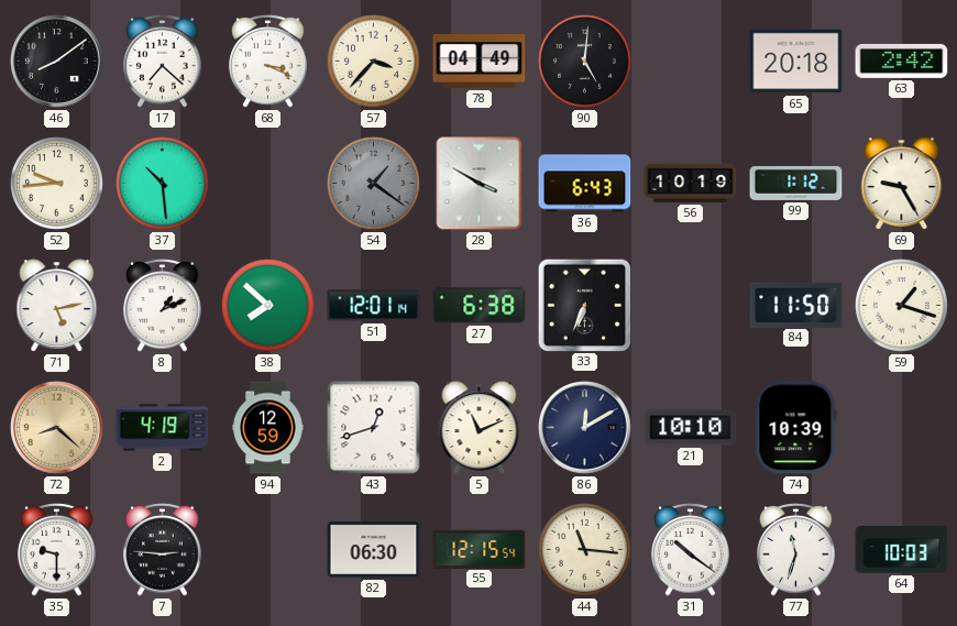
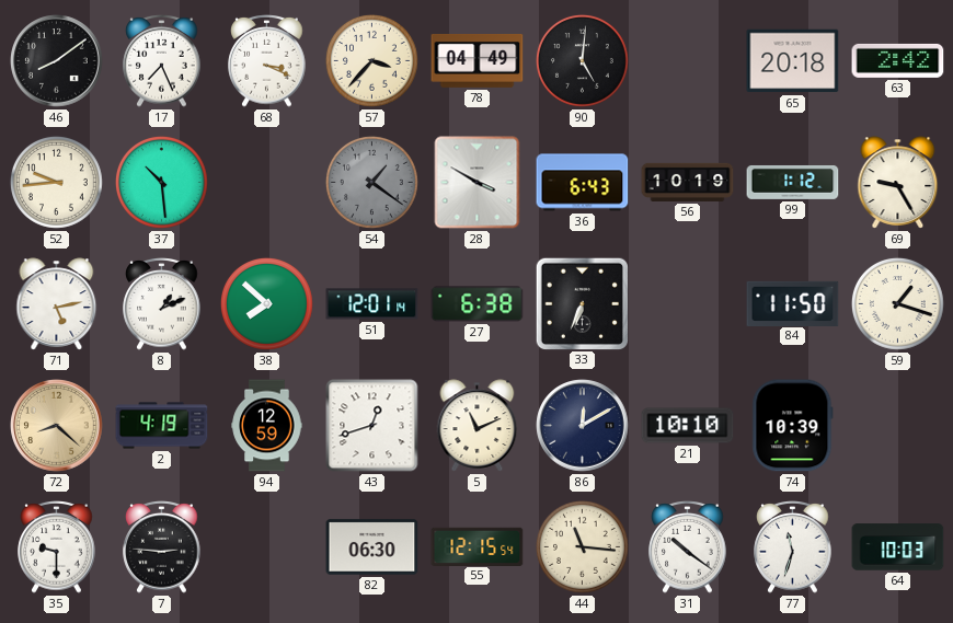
17: 7:22 -> 7:26
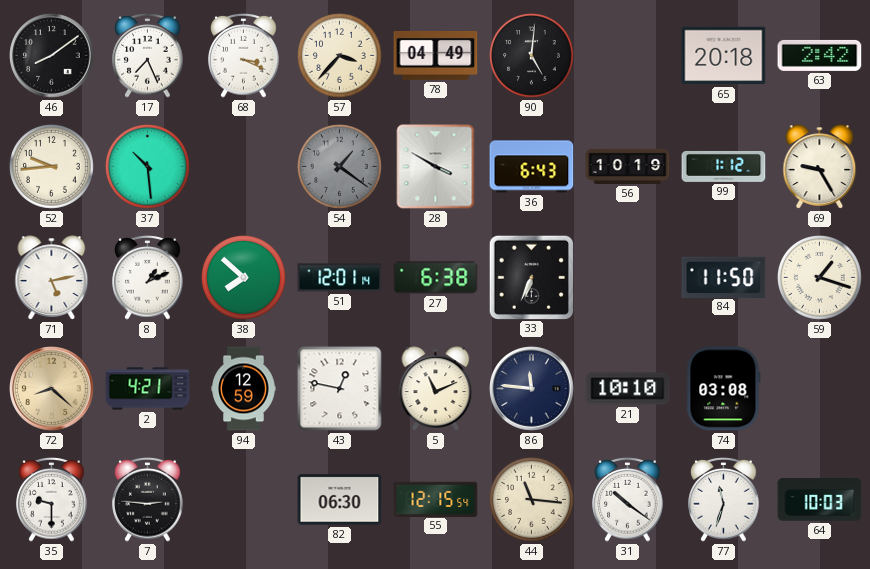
2: 4:19 -> 4:21
43: 12:42 -> 12:47
86: 12:10 -> 11:46
74: 10:39 -> 03:08
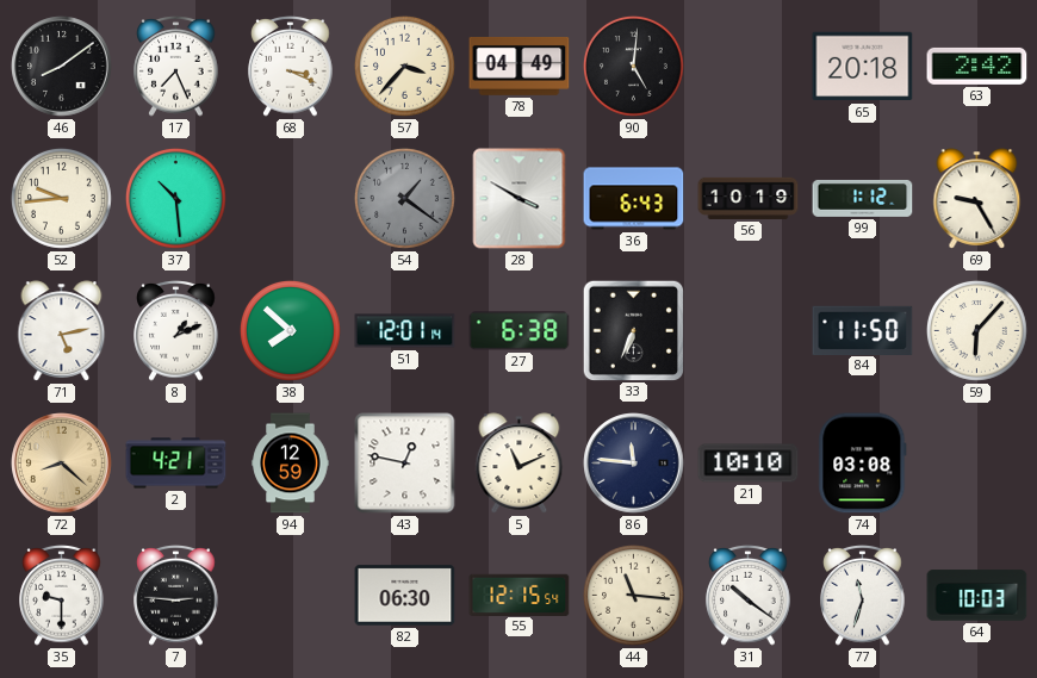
59: 1:18 -> 6:07
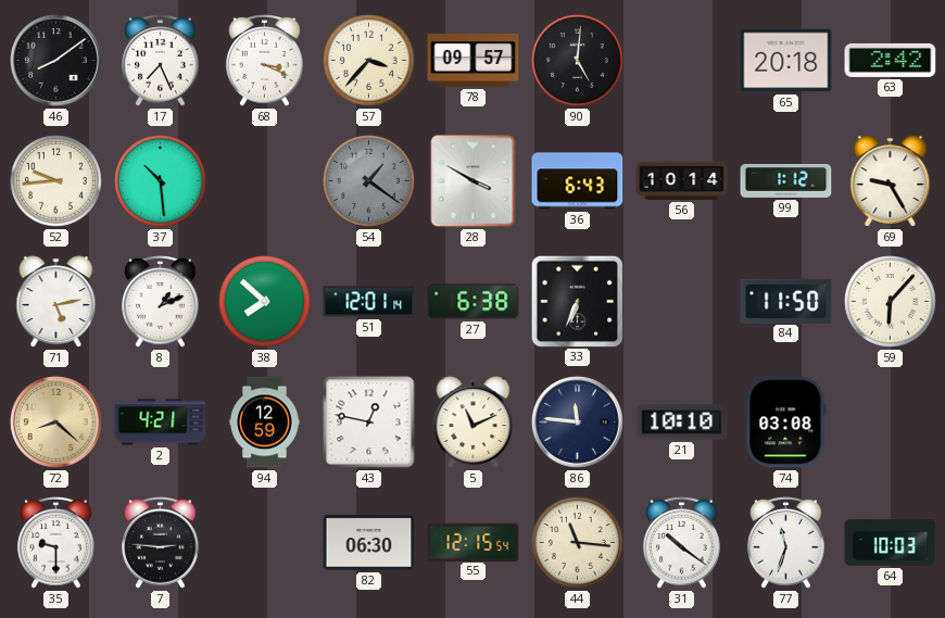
78: 04:49 -> 09:57
56: 10:19 -> 10:14
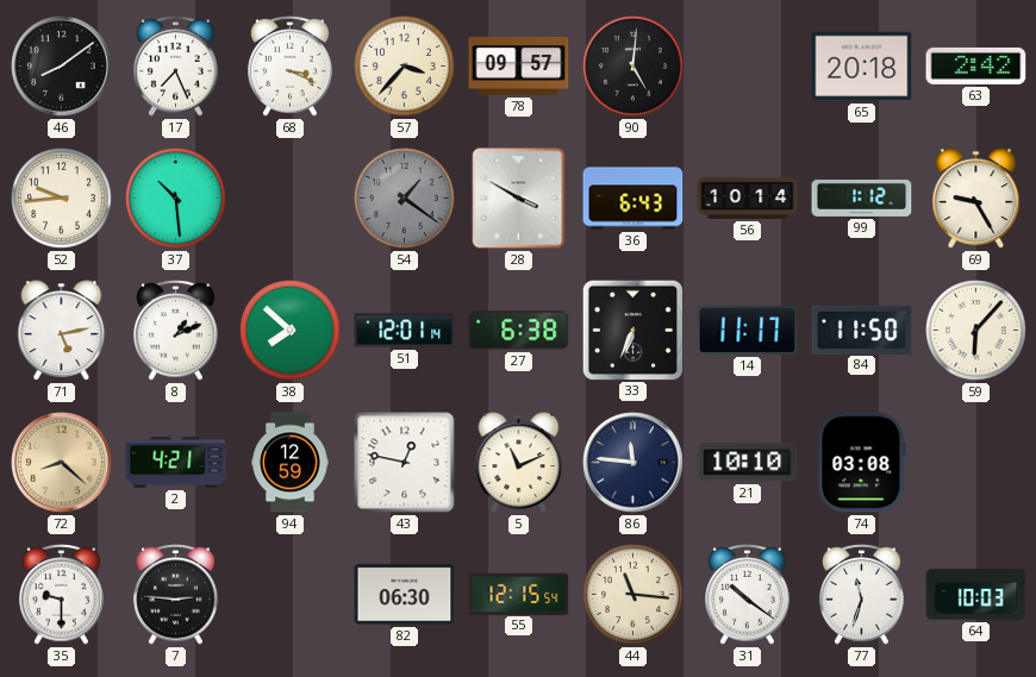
14: none -> 11:17
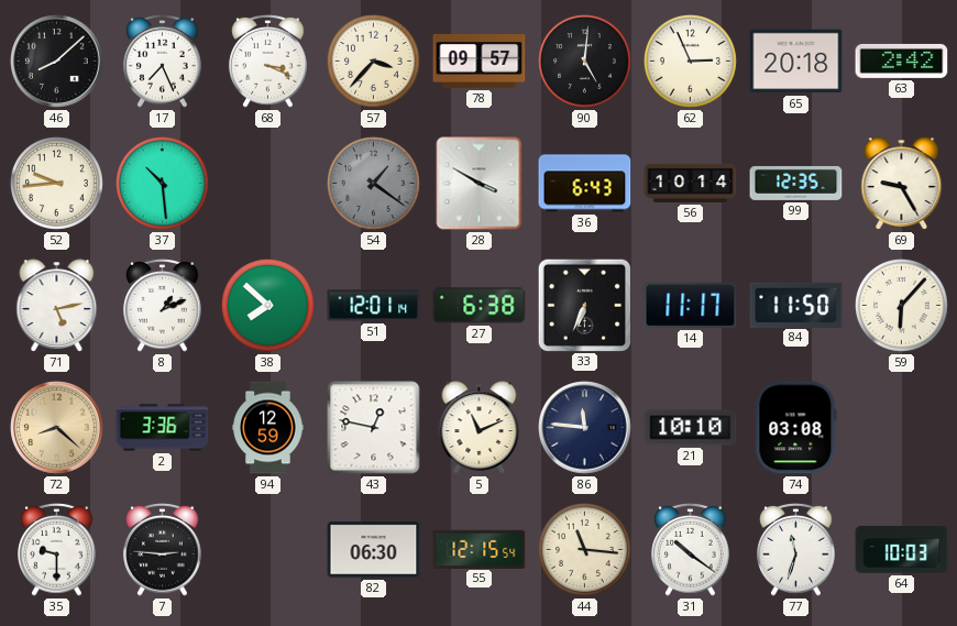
46: 8:09 -> 8:08
62: none -> 2:56
99: 1:12 -> 12:35
2: 4:21 -> 3:36
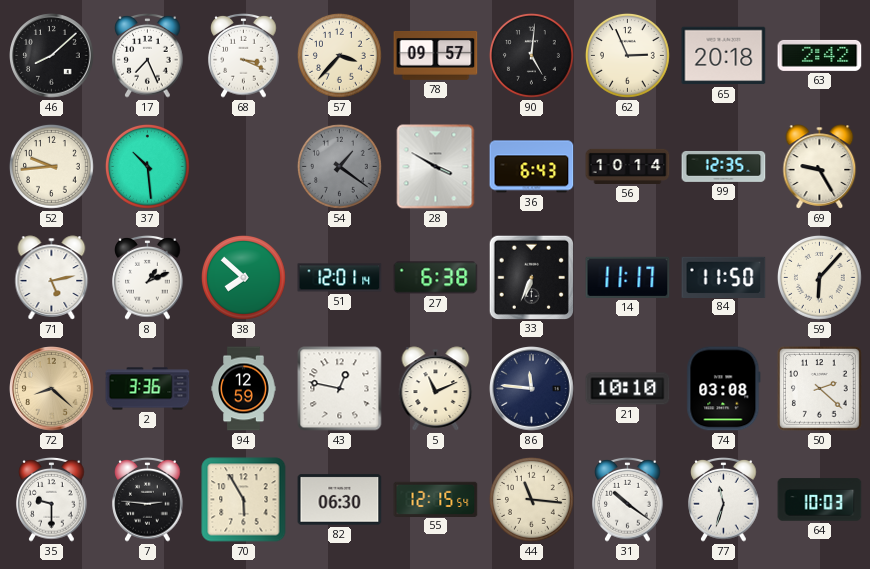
50: none -> 2:22
70: none -> 5:55
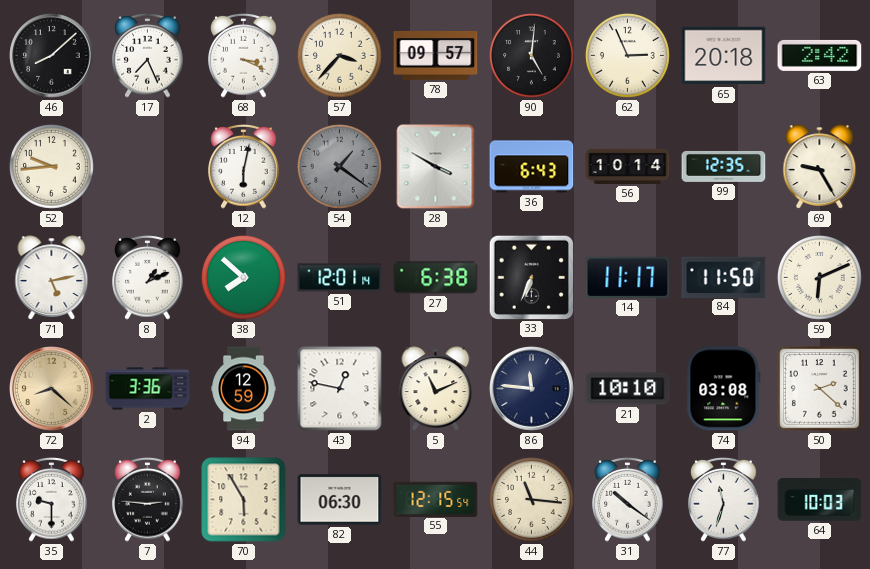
37: 10:29 -> none
12: none -> 6:02
59: 6:07 -> 6:11
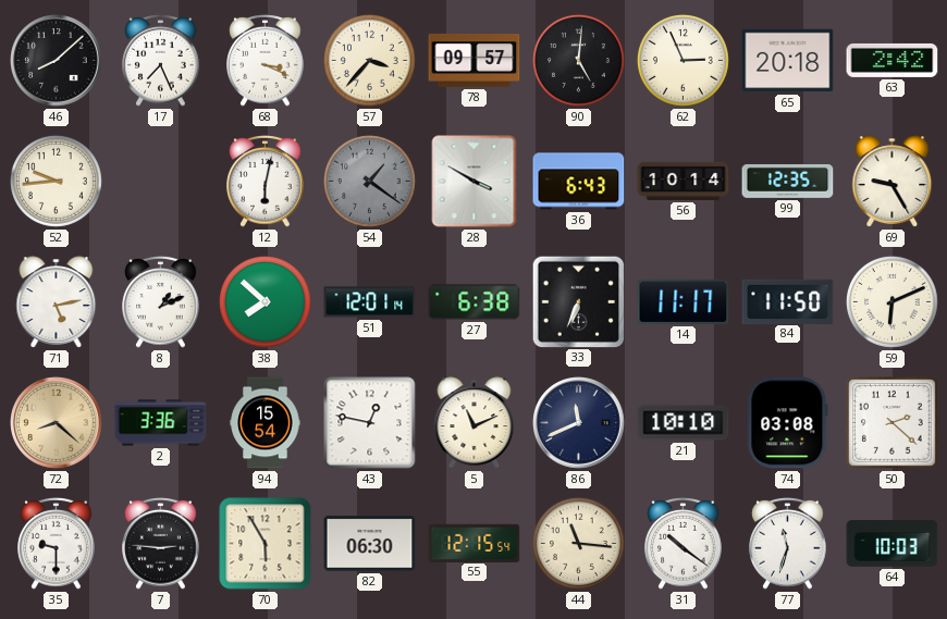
94: 12:59 -> 15:54
86: 11:46 -> 11:41
